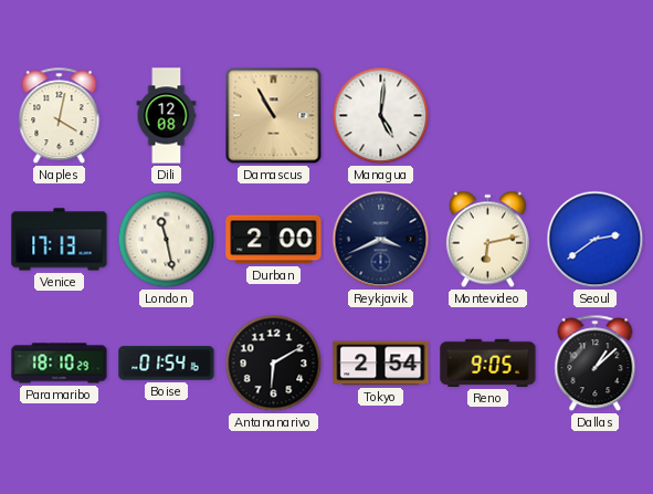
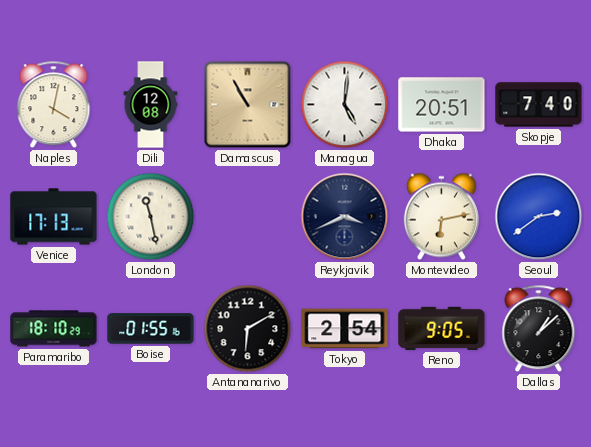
Dhaka: none -> 20:51
Skopje: none -> 7:40
Durban: 2:00 -> none
Boise: 01:54 -> 01:55
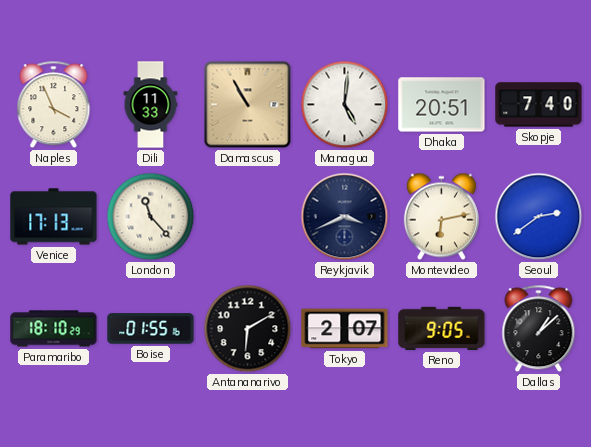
Naples: 4:02 -> 3:56
Dili: 12:08 -> 11:33
London: 11:28 -> 11:23
Tokyo: 2:54 -> 2:07
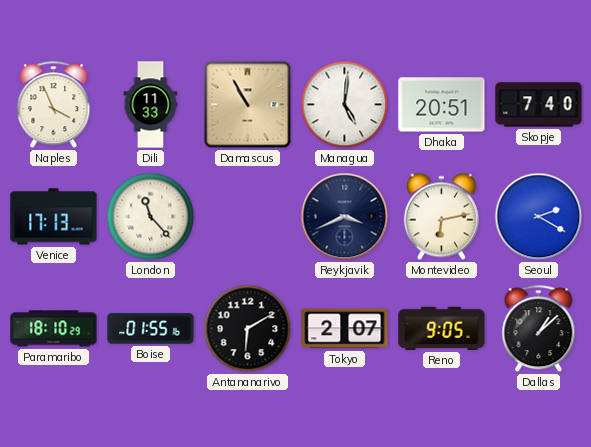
Seoul: 2:39 -> 2:20
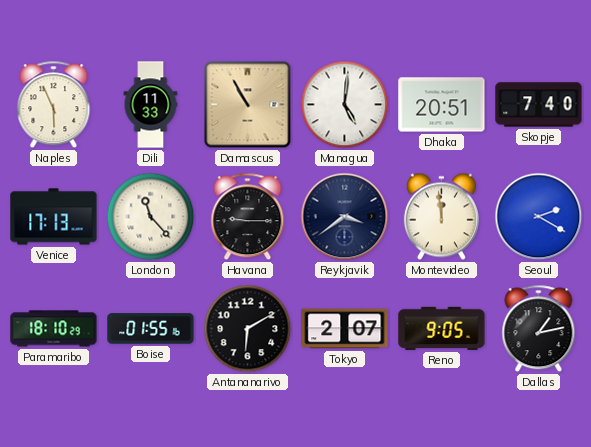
Naples: 3:56 -> 5:56
Havana: none -> 9:15
Reykjavik: 3:41 -> 3:39
Montevideo: 6:13 -> 11:59
Dallas: 1:08 -> 1:13
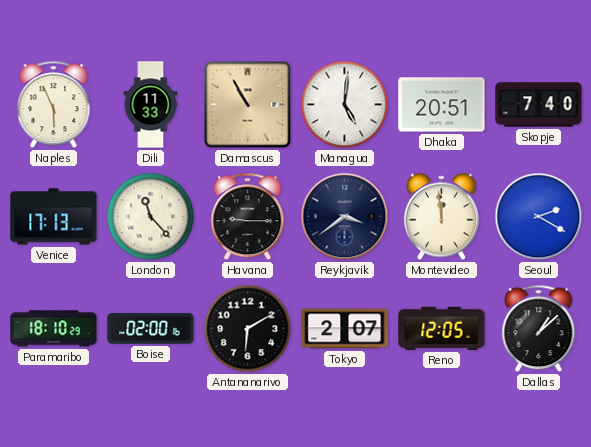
Boise: 01:55 -> 02:00
Reno: 9:05 -> 12:05
Dallas: 1:13 -> 1:08
